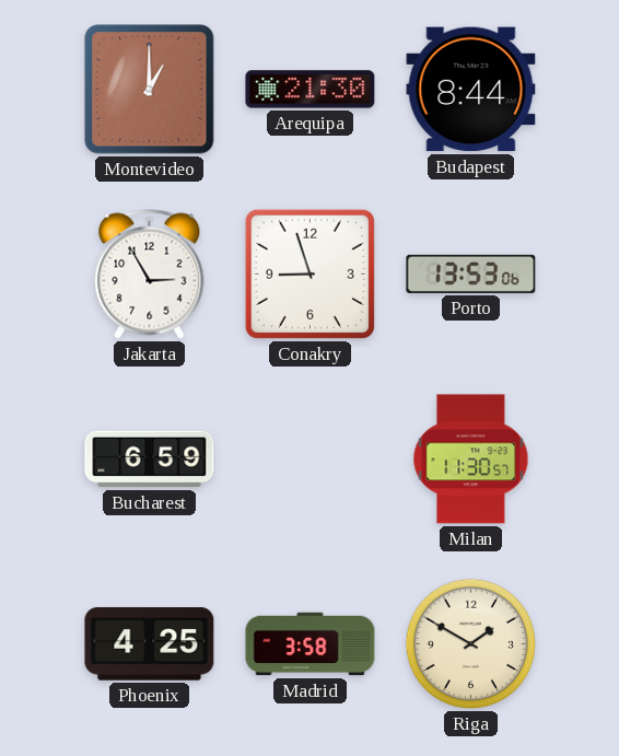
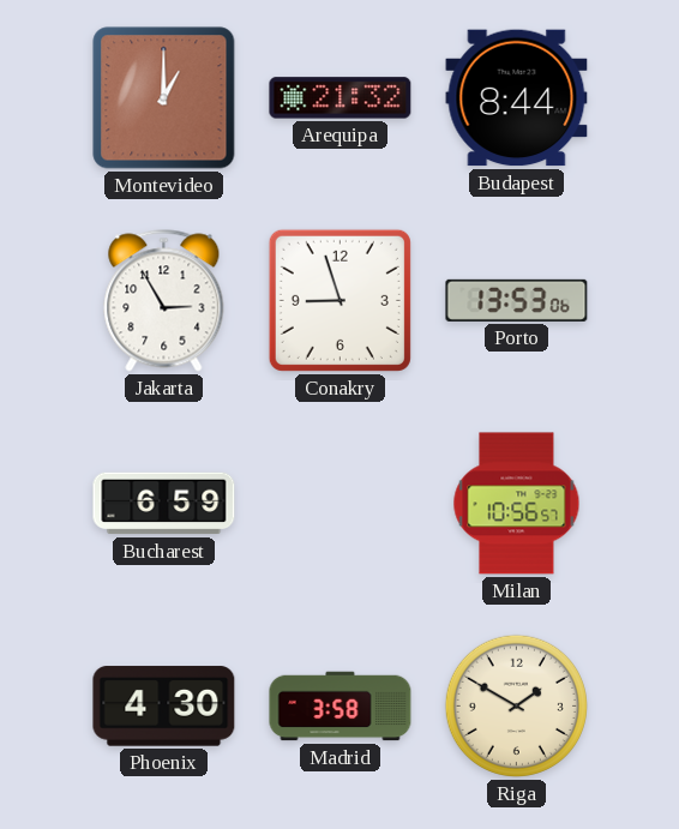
Arequipa: 21:30 -> 21:32
Milan: 11:30 -> 10:56
Phoenix: 4:25 -> 4:30
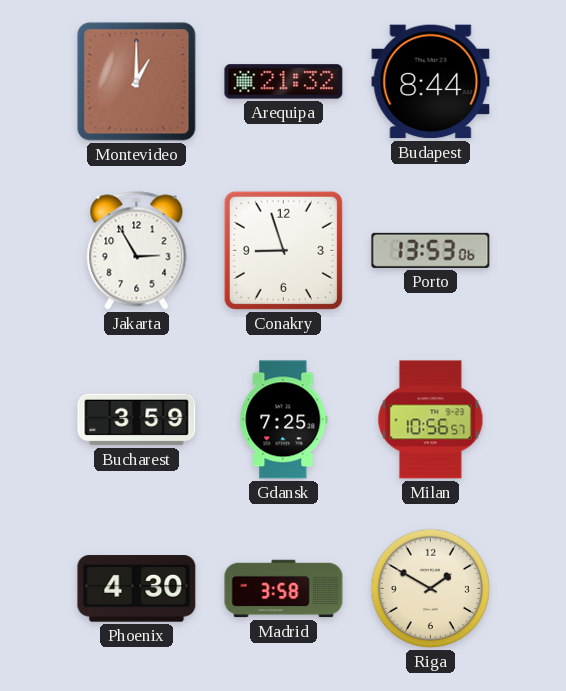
Bucharest: 6:59 -> 3:59
Gdansk: none -> 7:25
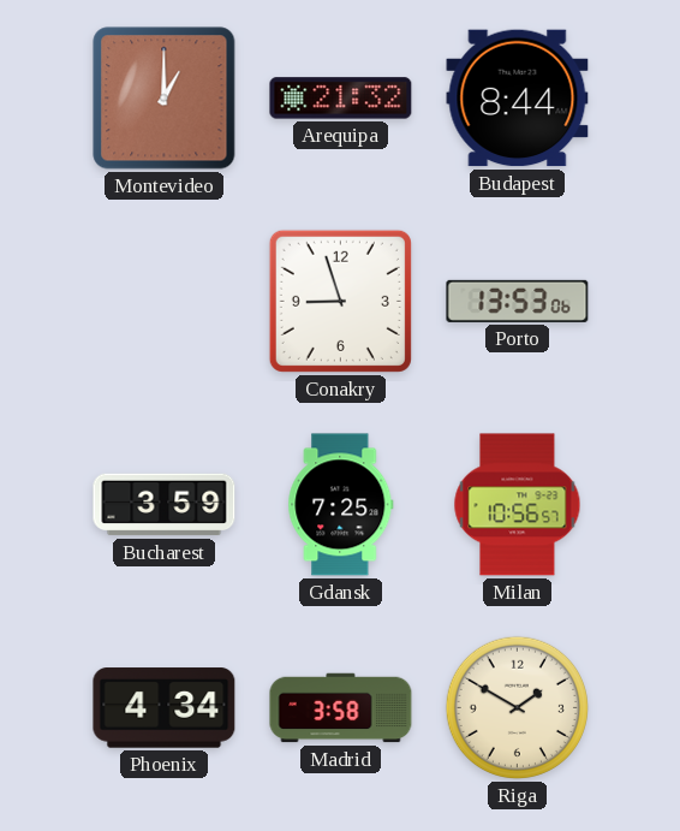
Jakarta: 2:55 -> none
Phoenix: 4:30 -> 4:34
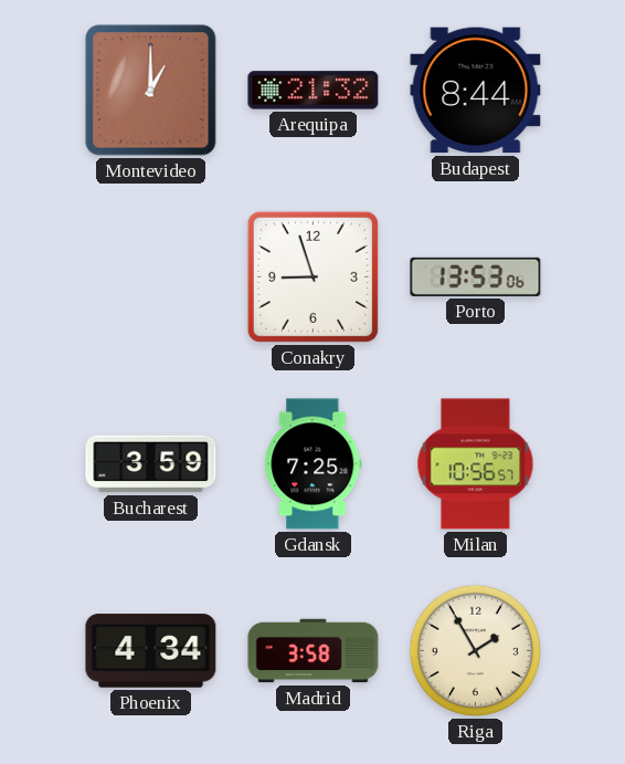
Riga: 1:50 -> 1:55
